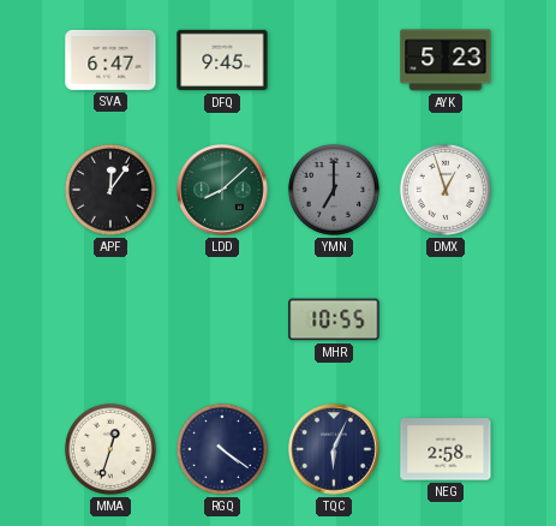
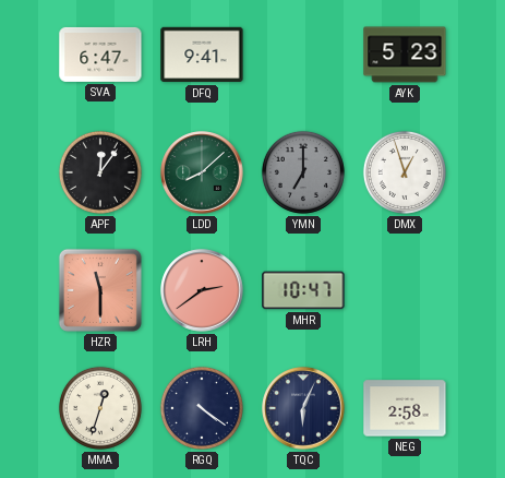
DFQ: 9:45 -> 9:41
HZR: none -> 11:30
LRH: none -> 2:39
MHR: 10:55 -> 10:47
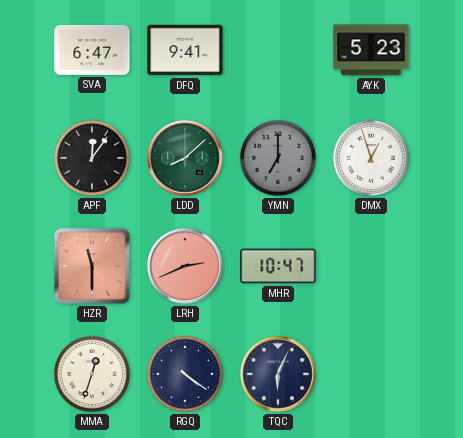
LRH: 2:39 -> 2:41
NEG: 2:58 -> none
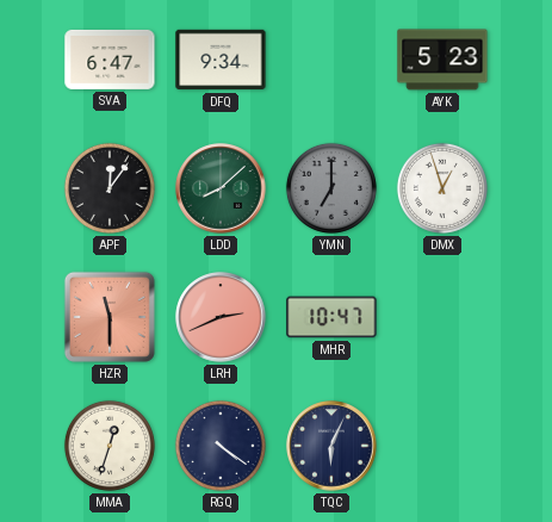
DFQ: 9:41 -> 9:34
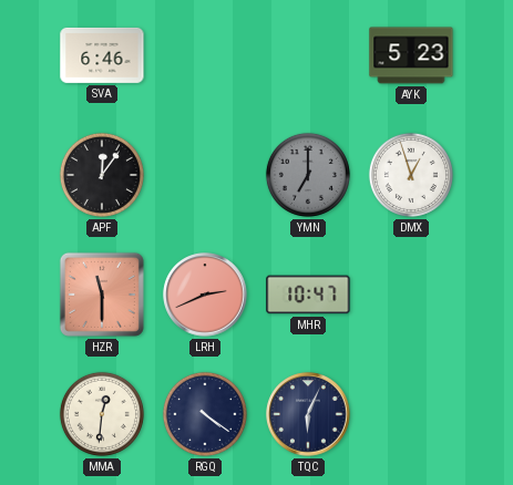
SVA: 6:47 -> 6:46
DFQ: 9:34 -> none
LDD: 8:08 -> none
MMA: 12:33 -> 12:31
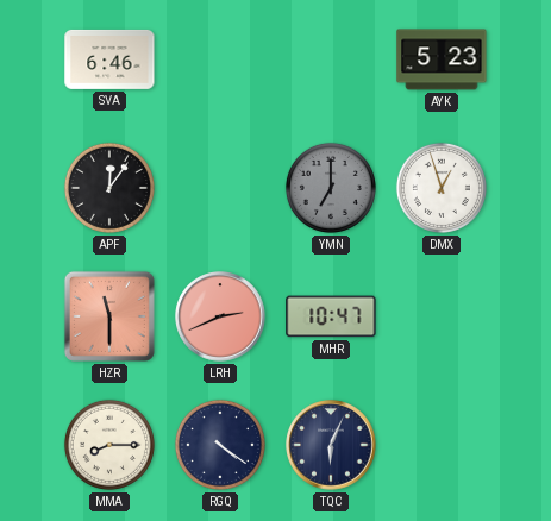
MMA: 12:31 -> 8:15
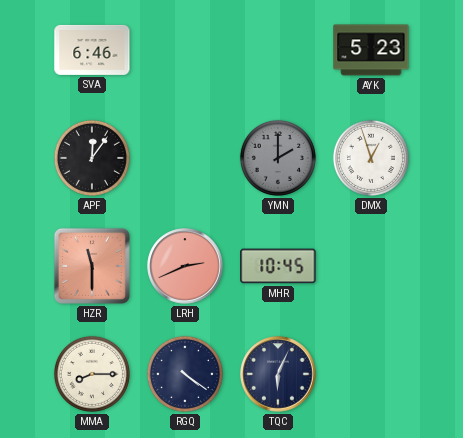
YMN: 7:00 -> 2:00
MHR: 10:47 -> 10:45
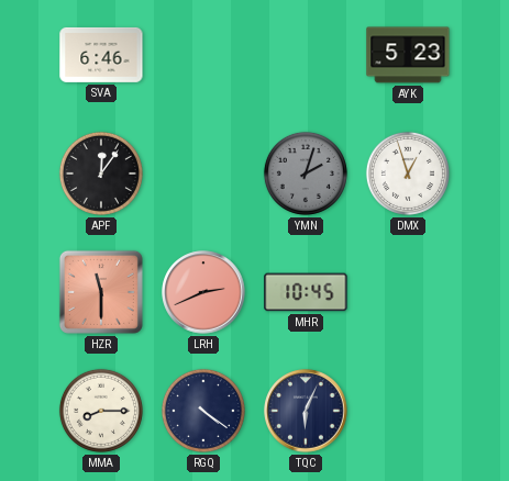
YMN: 2:00 -> 2:03
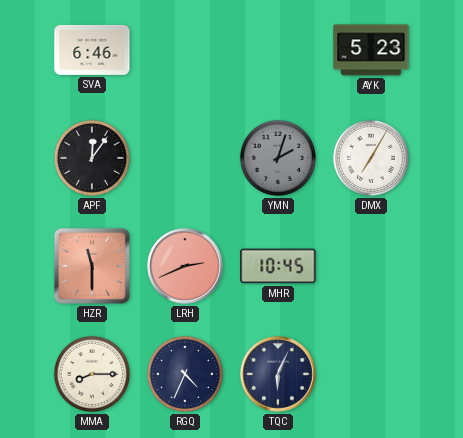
DMX: 12:57 -> 7:05
RGQ: 4:21 -> 4:34
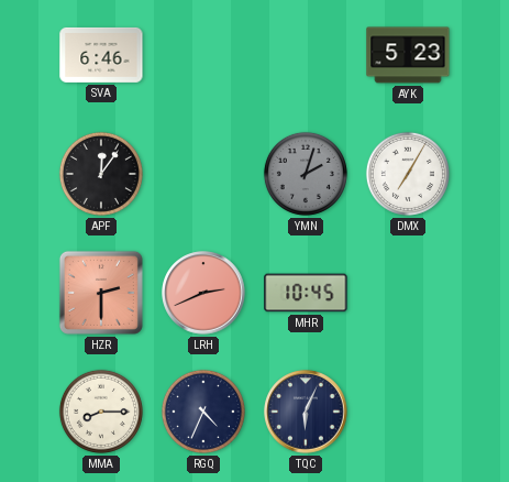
HZR: 11:30 -> 2:30
